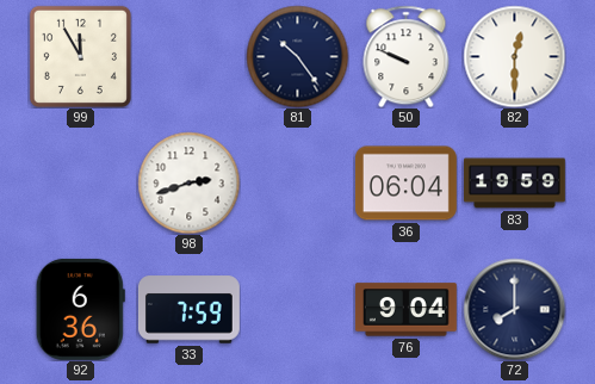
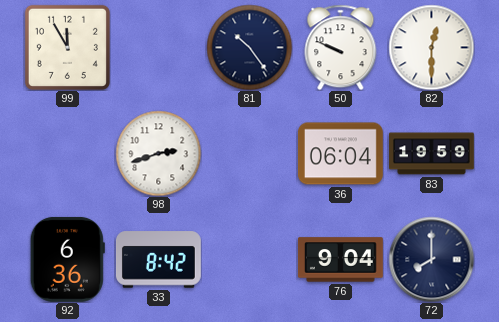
33: 7:59 -> 8:42
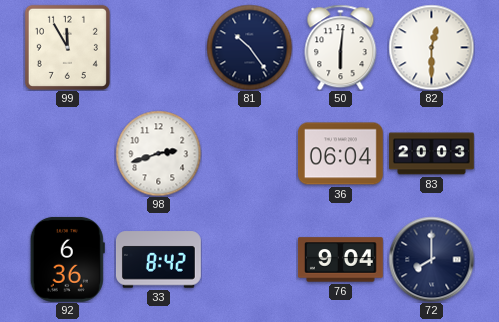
50: 9:49 -> 6:01
83: 19:59 -> 20:03
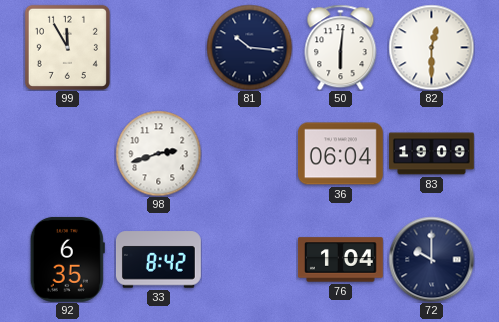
81: 10:24 -> 10:16
83: 20:03 -> 19:09
92: 6:36 -> 6:35
76: 9:04 -> 1:04
72: 8:00 -> 10:00
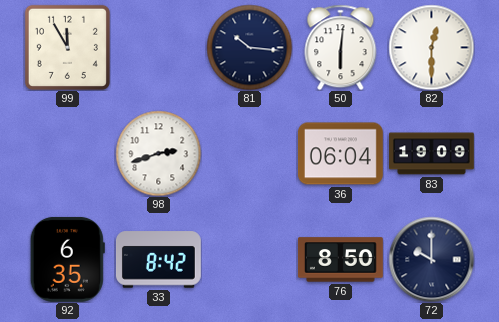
76: 1:04 -> 8:50
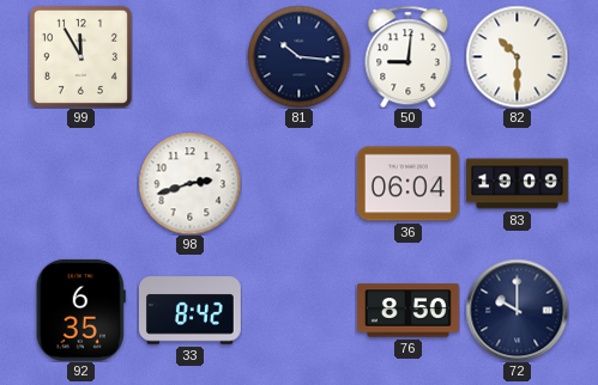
50: 6:01 -> 9:01
82: 12:30 -> 10:30
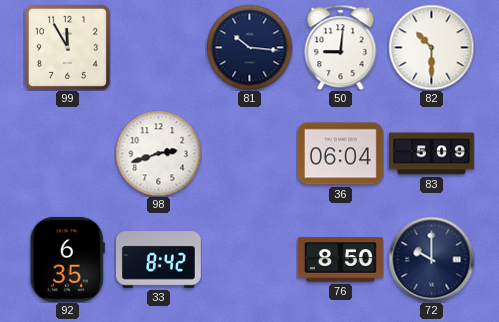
83: 19:09 -> 5:09
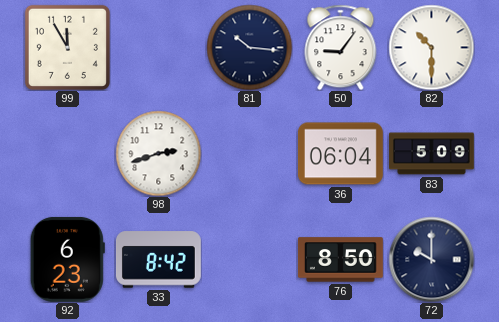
50: 9:01 -> 9:06
92: 6:35 -> 6:23
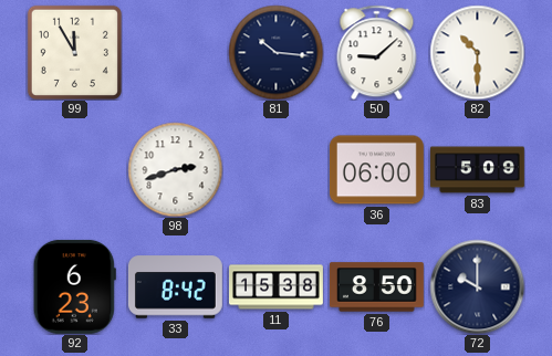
50: 9:06 -> 9:08
36: 06:04 -> 06:00
11: none -> 15:38
